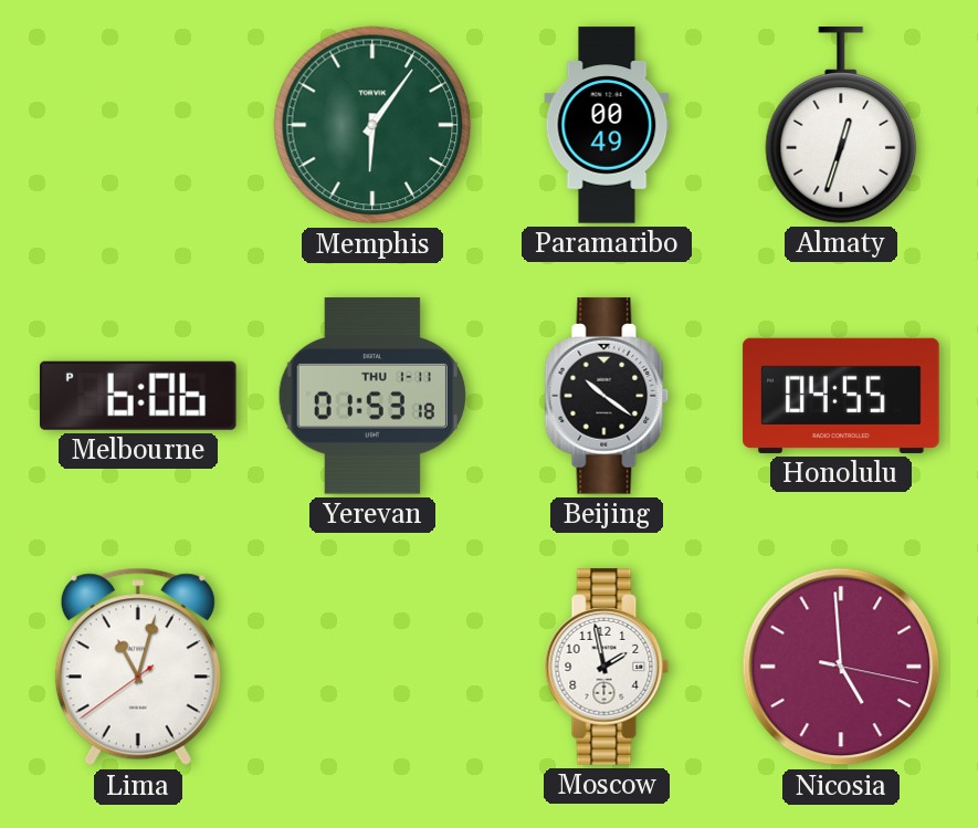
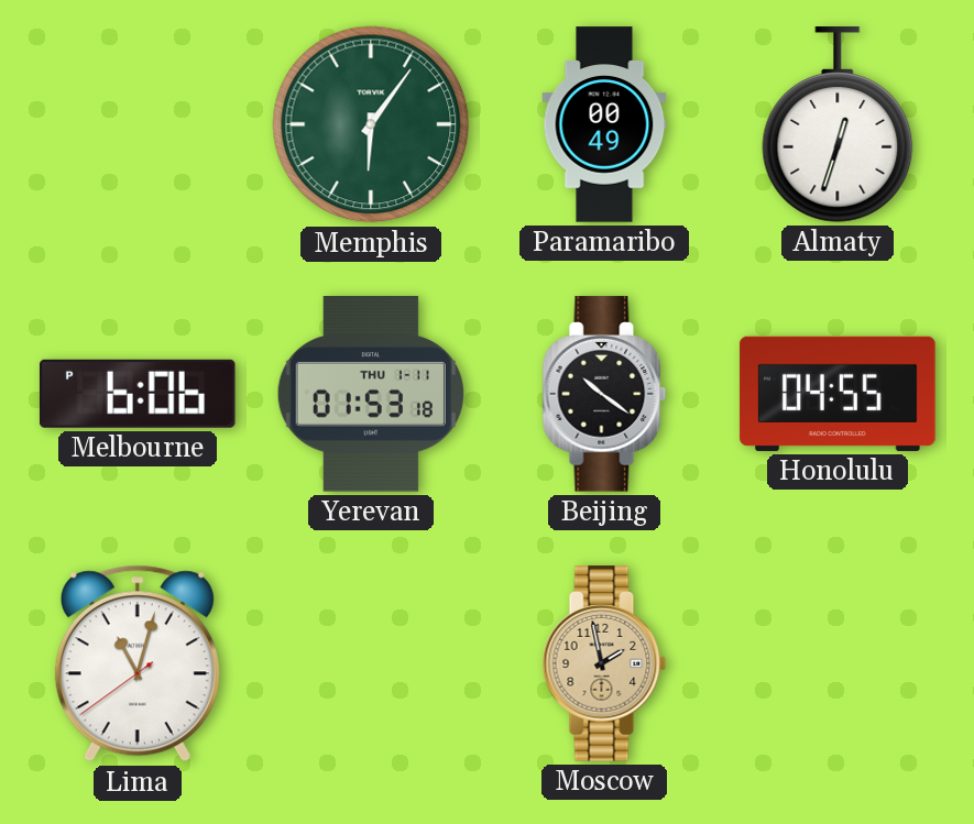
Moscow dial: white -> champagne
Nicosia: 4:59 -> none
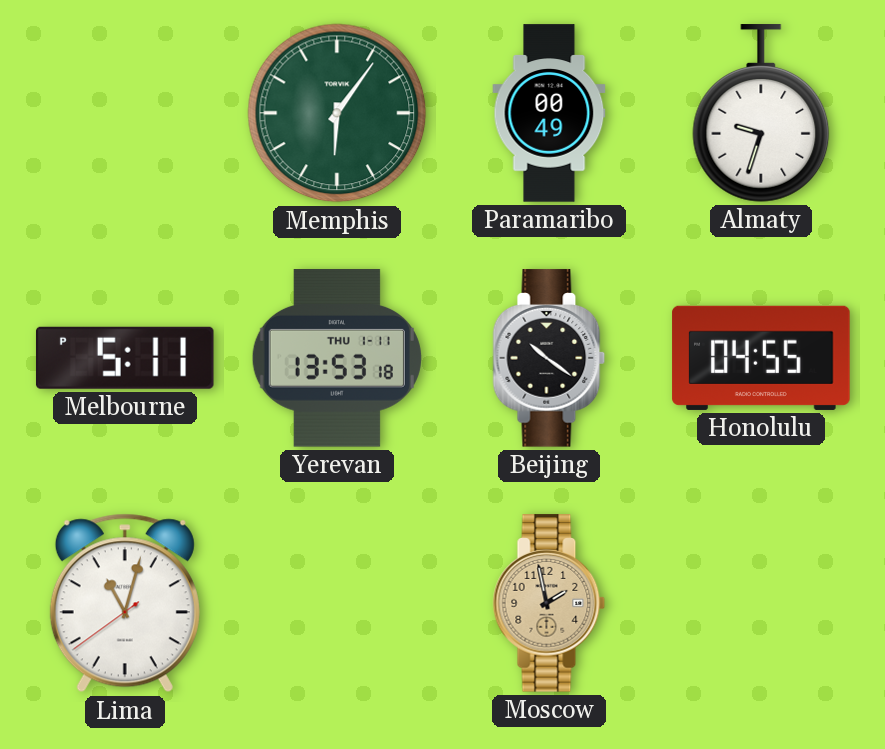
Almaty: 12:33 -> 9:33
Melbourne: 6:06 -> 5:11
Yerevan: 01:53 -> 13:53
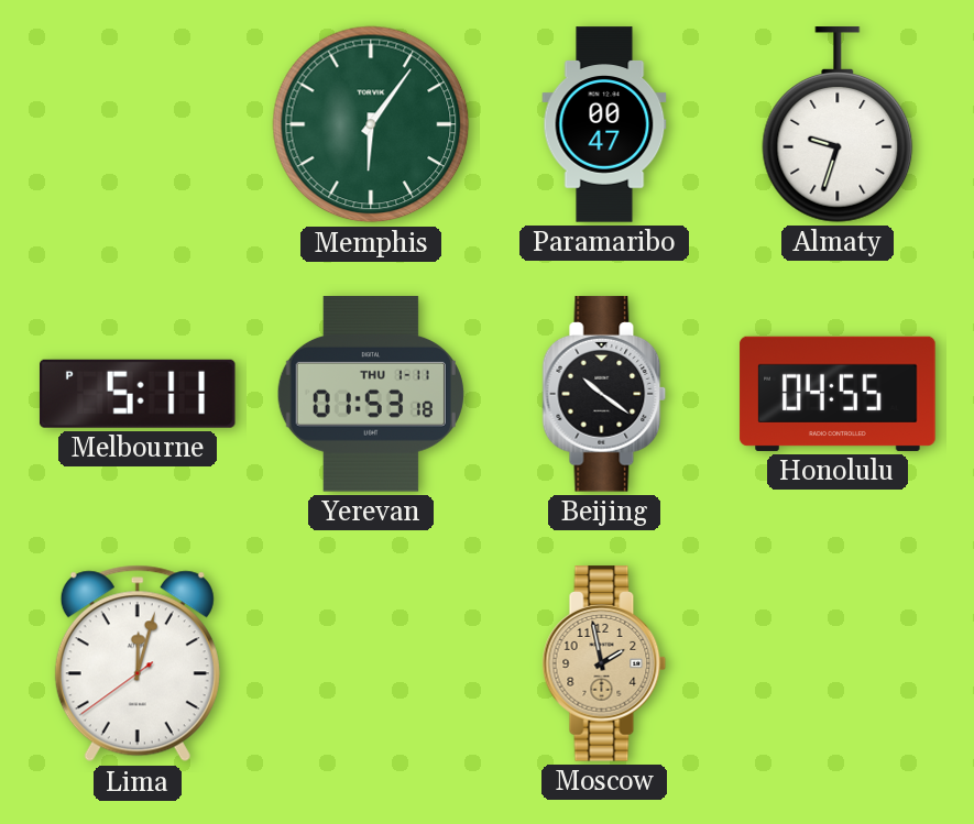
Paramaribo: 00:49 -> 00:47
Yerevan: 13:53 -> 01:53
Lima: 11:02 -> 12:02
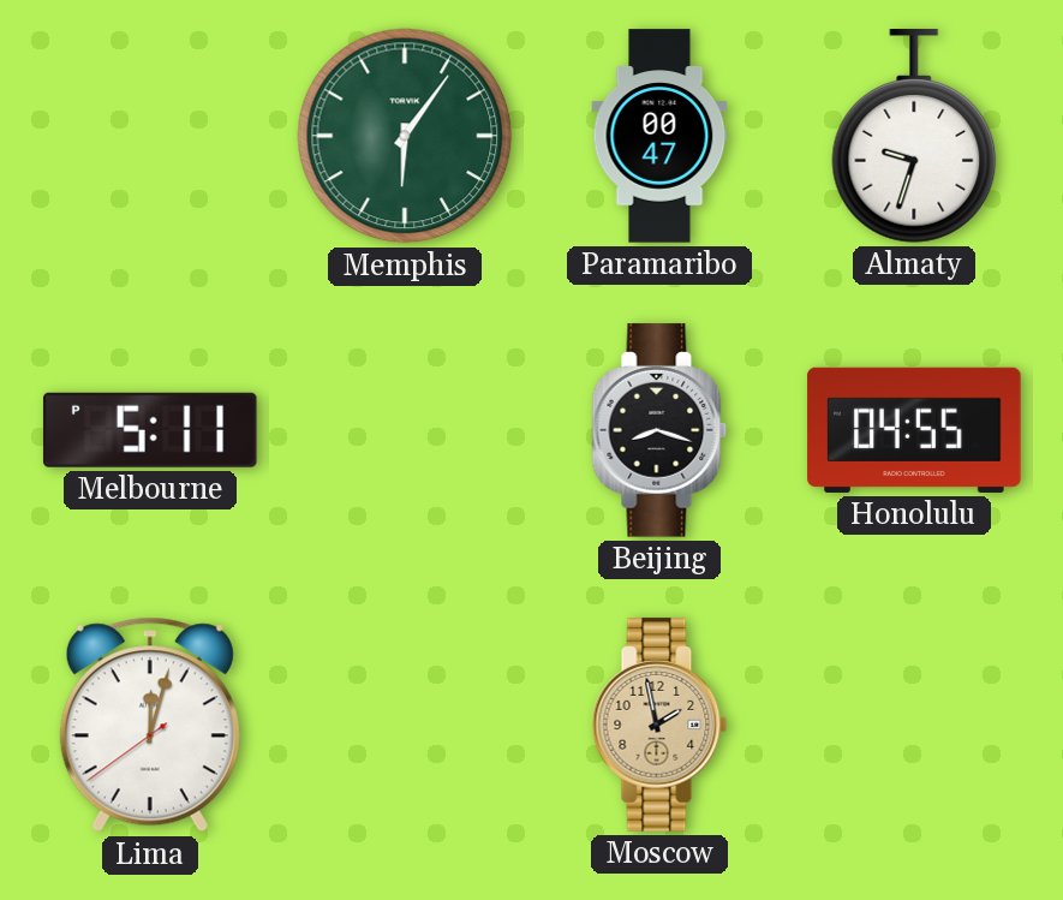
Yerevan: 01:53 -> none
Beijing: 10:21 -> 8:18
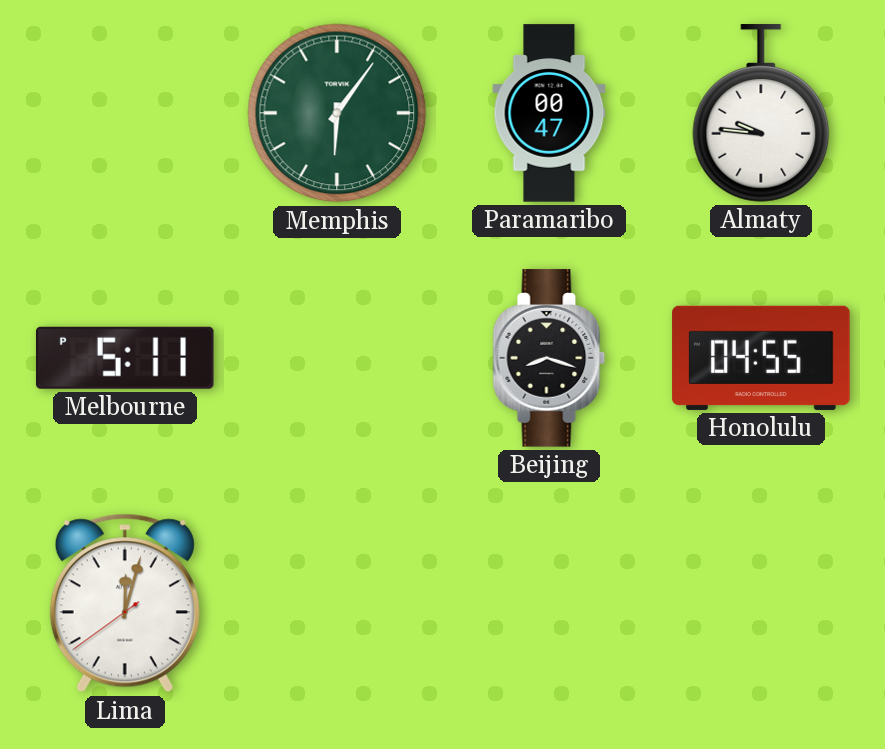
Almaty: 9:33 -> 9:46
Moscow: 1:58 -> none
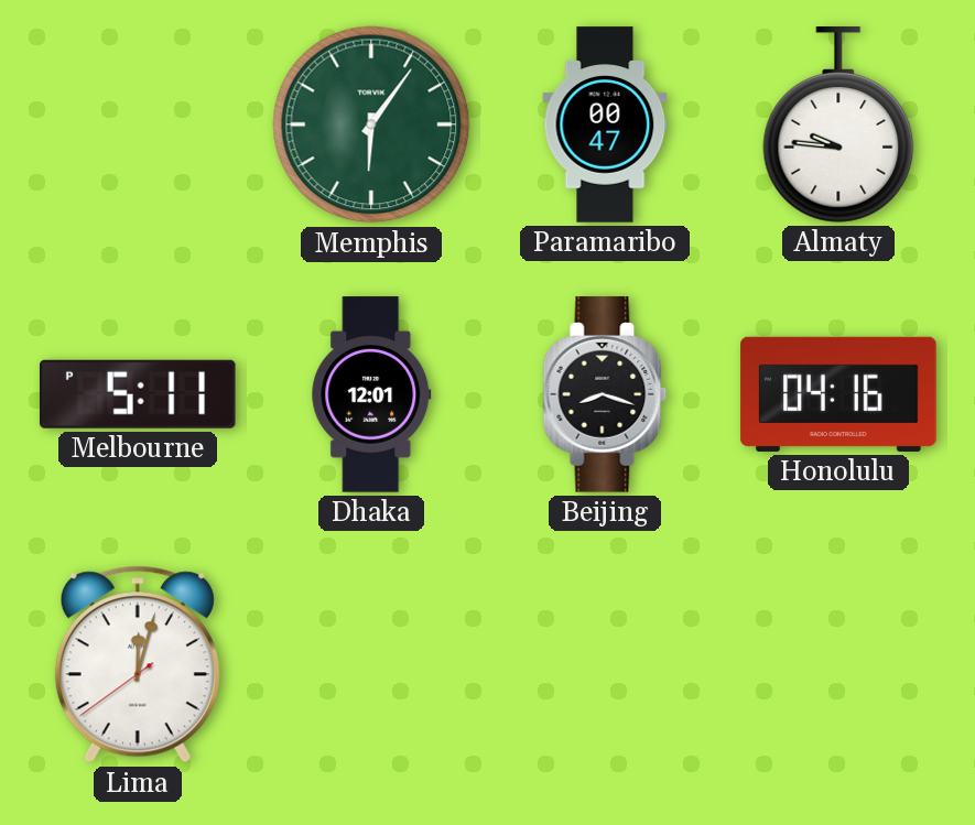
Dhaka: none -> 12:01
Honolulu: 04:55 -> 04:16
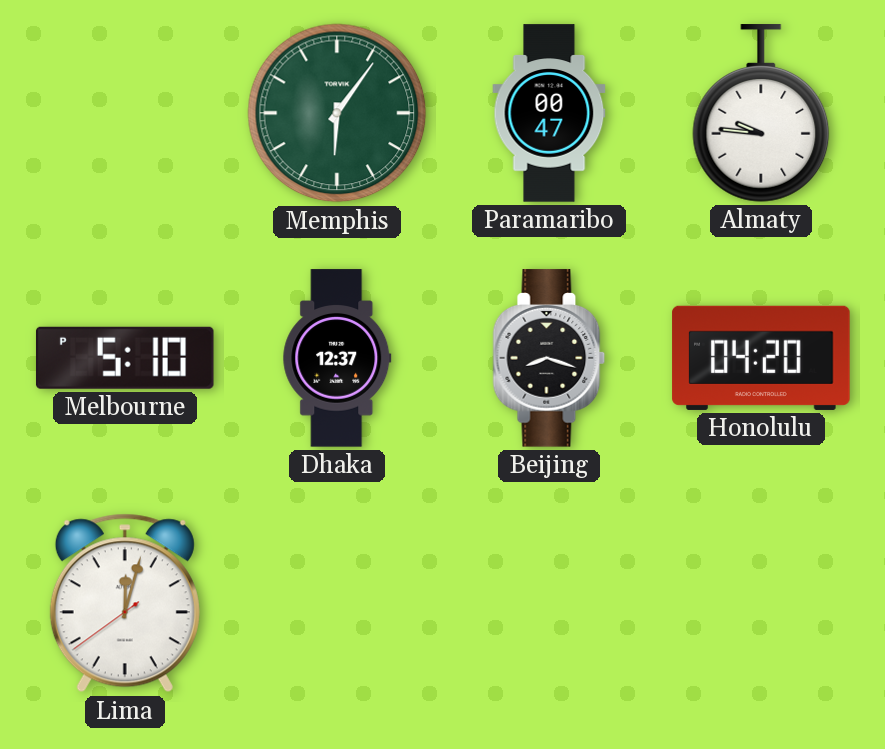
Melbourne: 5:11 -> 5:10
Dhaka: 12:01 -> 12:37
Honolulu: 04:16 -> 04:20
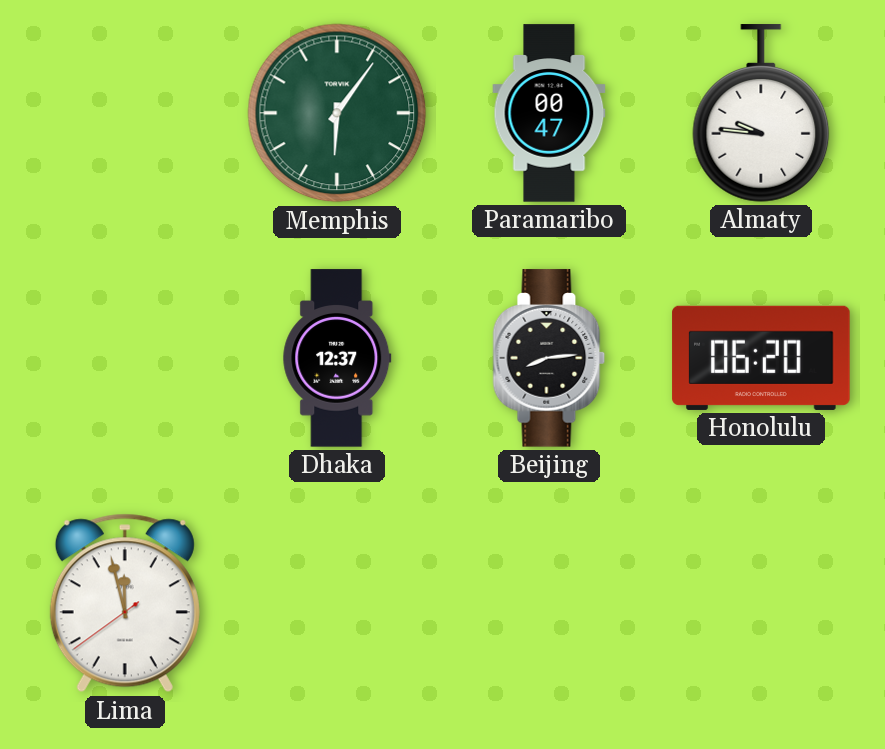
Melbourne: 5:10 -> none
Beijing: 8:18 -> 8:14
Honolulu: 04:20 -> 06:20
Lima: 12:02 -> 11:57
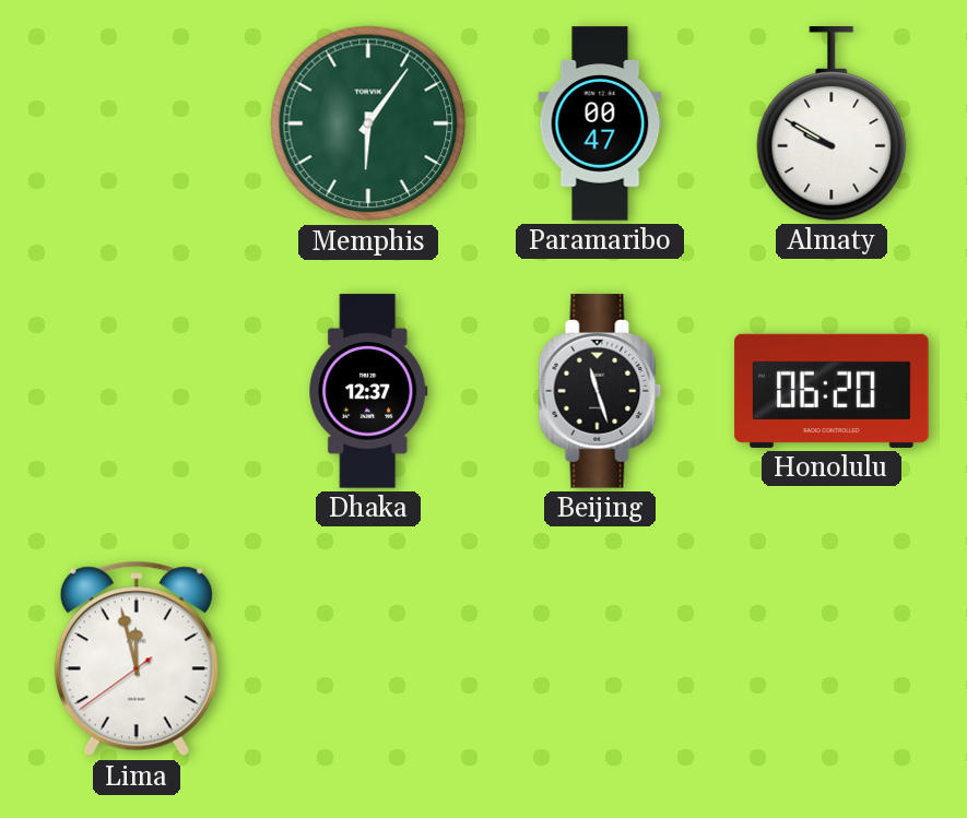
Almaty: 9:46 -> 9:50
Beijing: 8:14 -> 11:27
